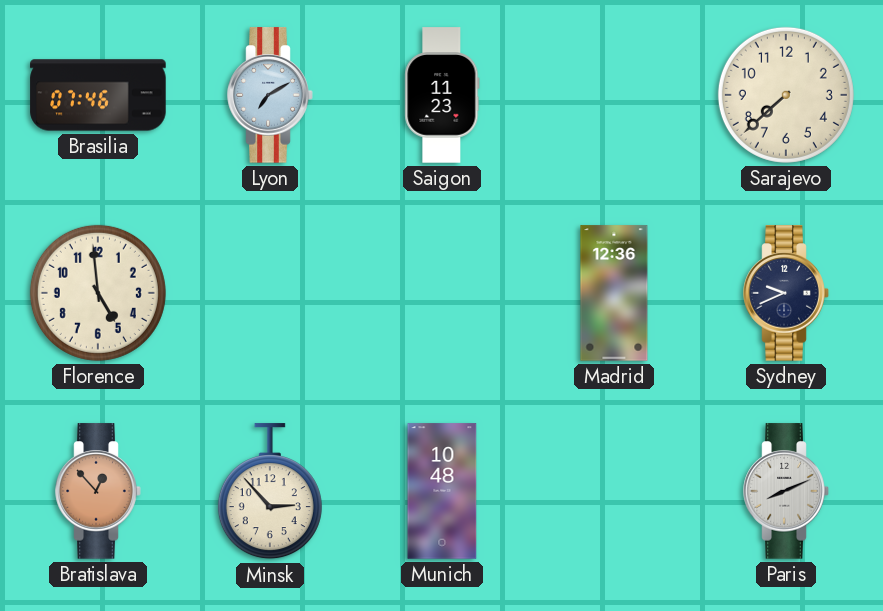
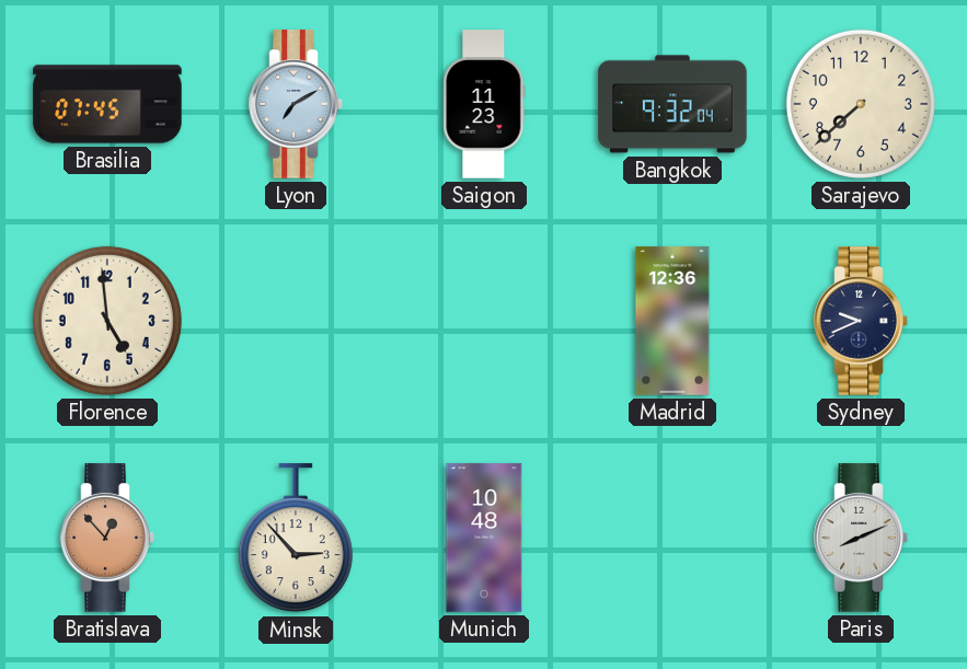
Brasilia: 07:46 -> 07:45
Bangkok: none -> 9:32
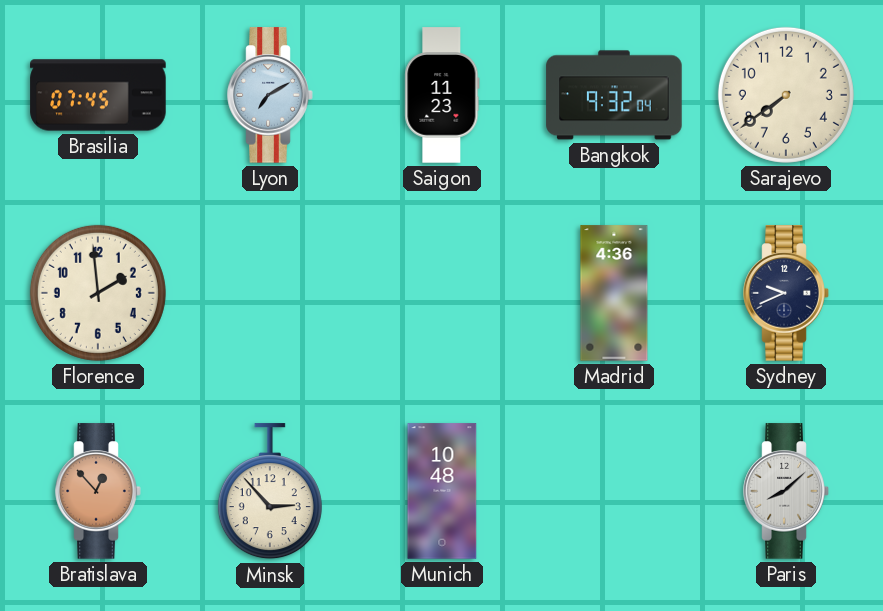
Sarajevo: 7:38 -> 7:39
Florence: 4:59 -> 1:59
Madrid: 12:36 -> 4:36
Paris: 8:11 -> 8:08
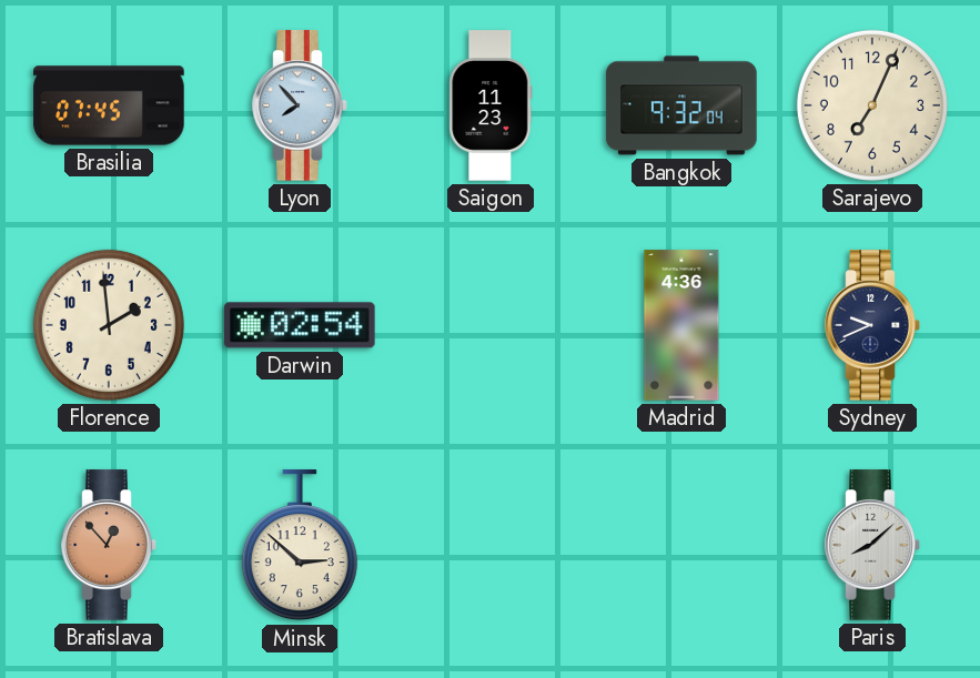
Lyon: 7:10 -> 7:53
Sarajevo: 7:39 -> 7:04
Darwin: none -> 02:54
Minsk: 2:53 -> 2:52
Munich: 10:48 -> none
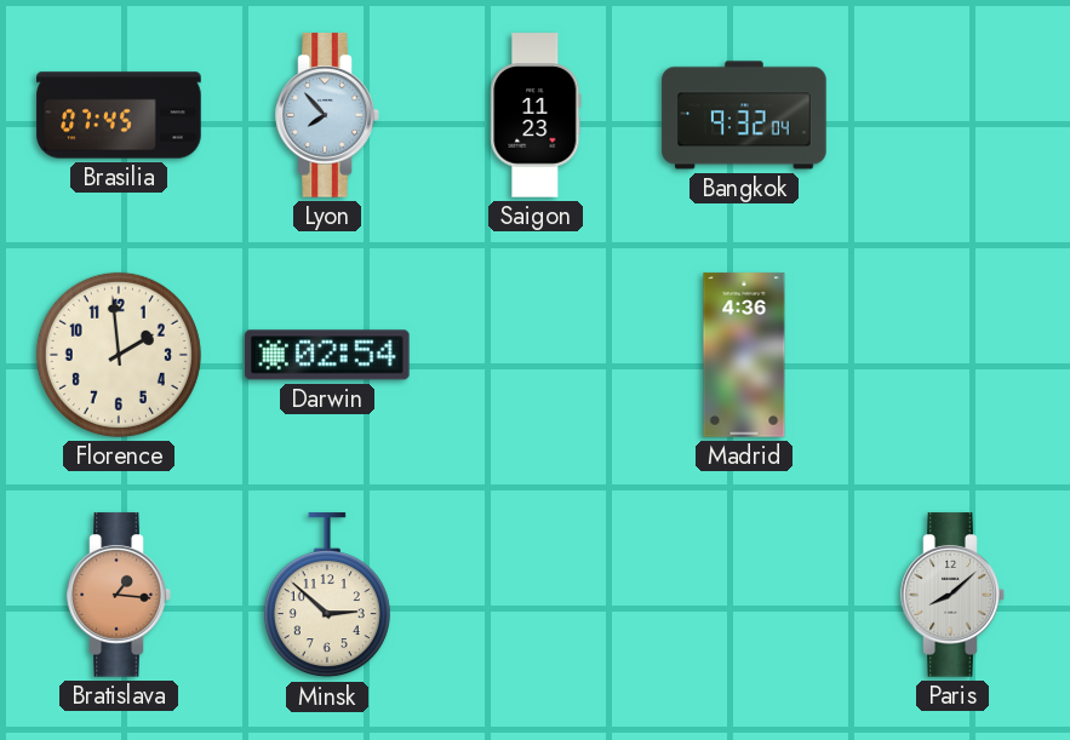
Sarajevo: 7:04 -> none
Sydney: 9:41 -> none
Bratislava: 12:53 -> 1:16
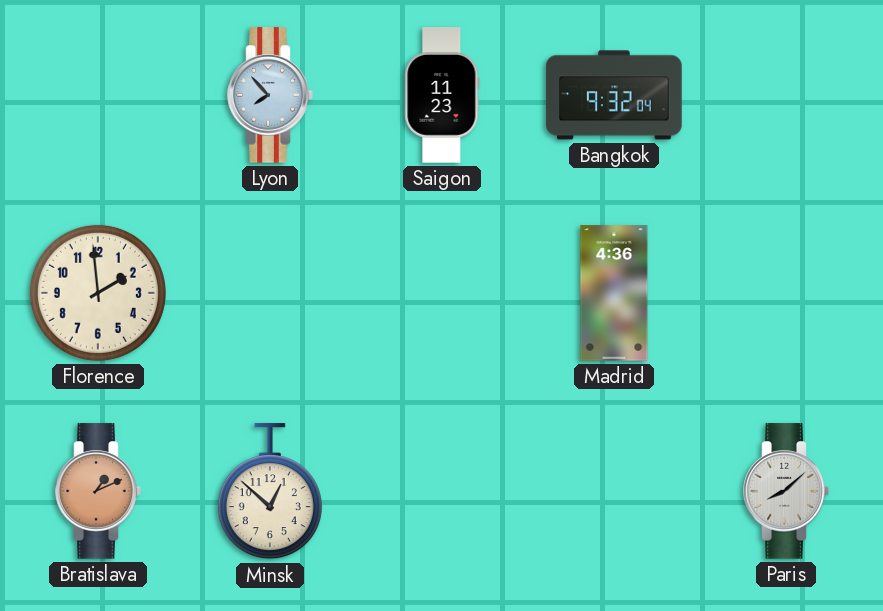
Brasilia: 07:45 -> none
Darwin: 02:54 -> none
Bratislava: 1:16 -> 1:11
Minsk: 2:52 -> 12:52
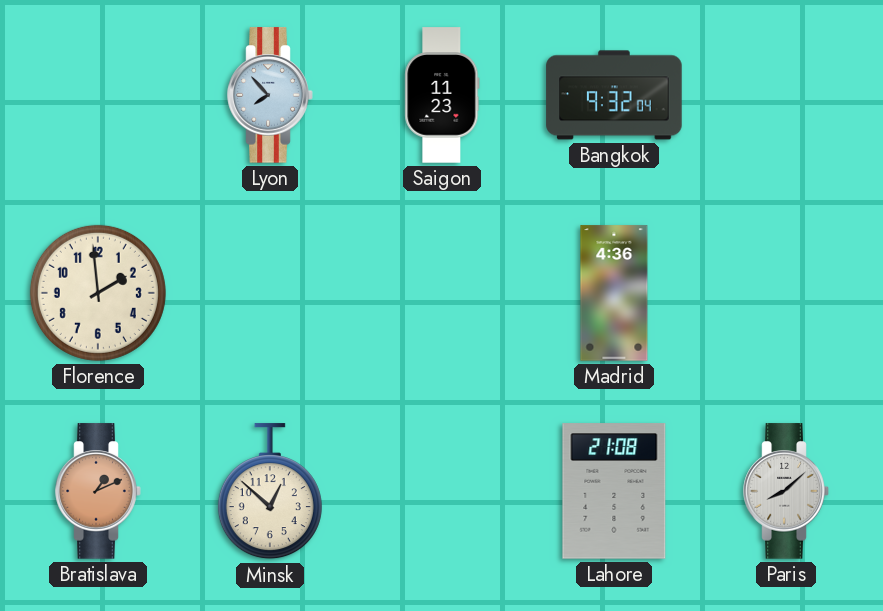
Lahore: none -> 21:08
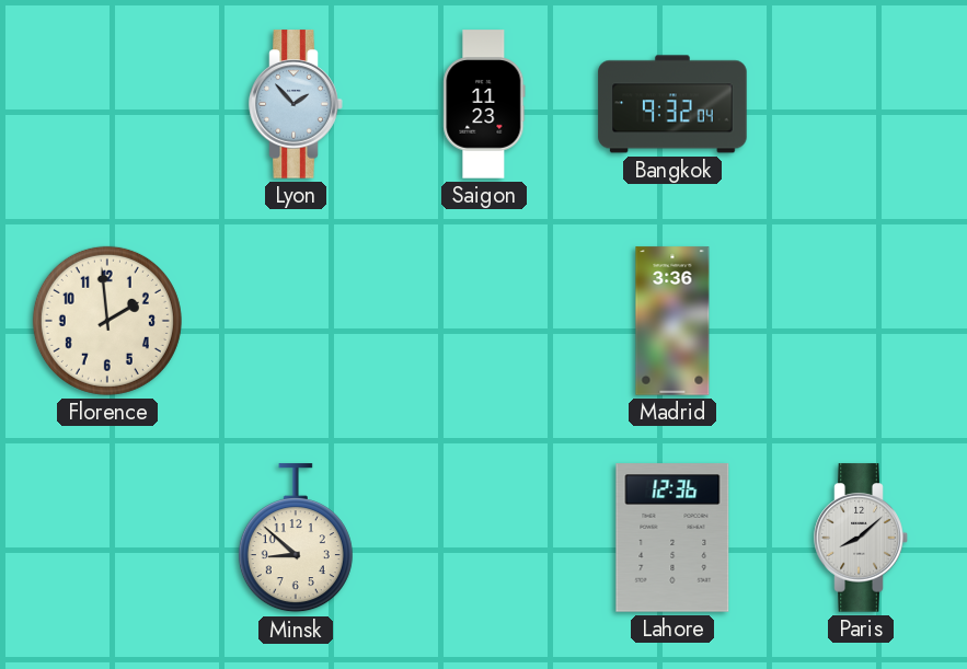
Lyon: 7:53 -> 1:53
Madrid: 4:36 -> 3:36
Bratislava: 1:11 -> none
Minsk: 12:52 -> 8:52
Lahore: 21:08 -> 12:36
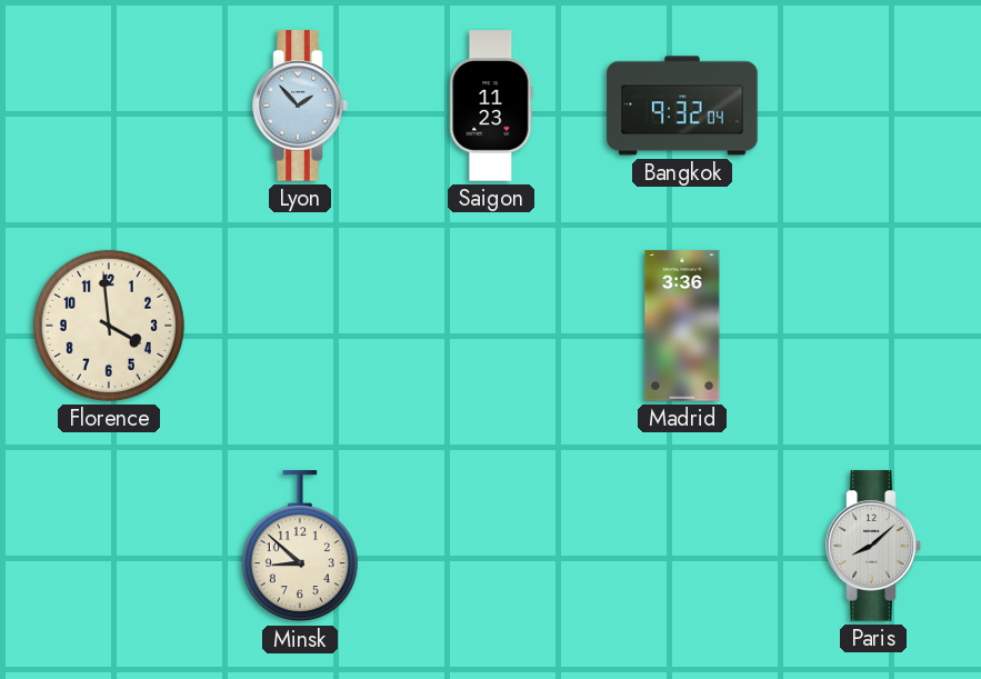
Florence: 1:59 -> 3:59
Lahore: 12:36 -> none
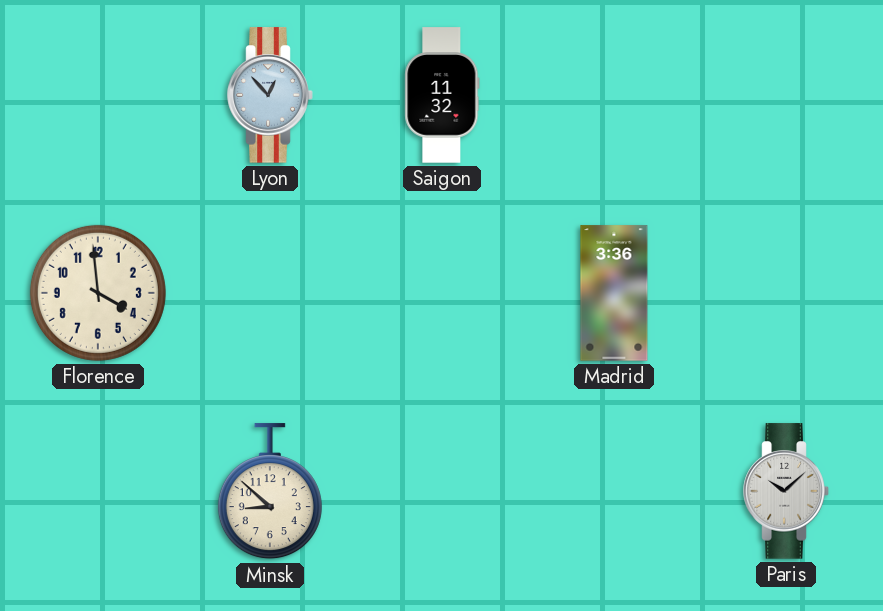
Lyon: 1:53 -> 12:53
Saigon: 11:23 -> 11:32
Bangkok: 9:32 -> none
Paris: 8:08 -> 10:08
